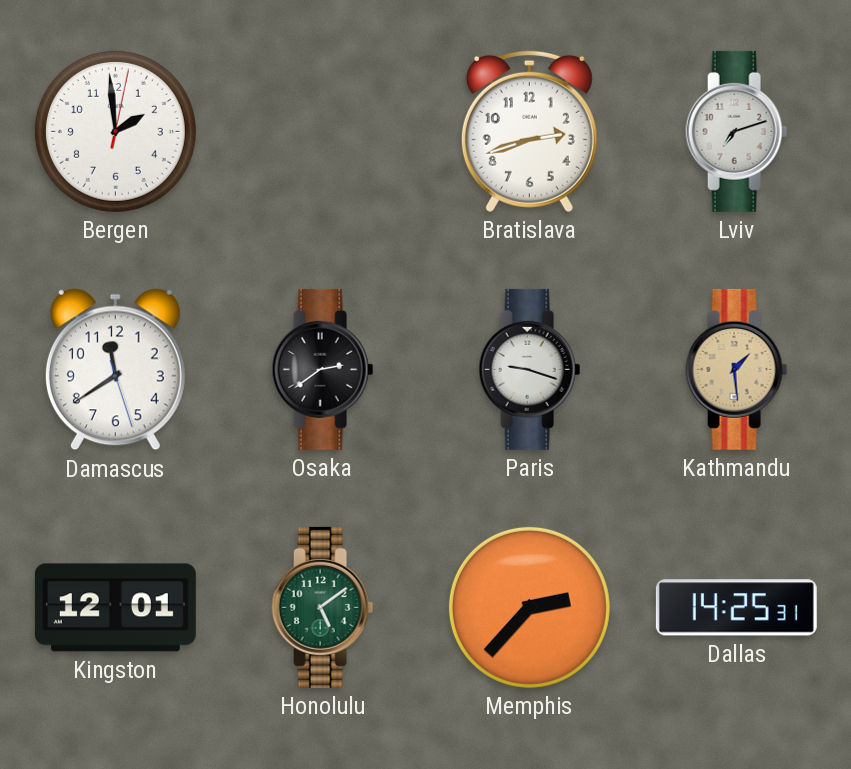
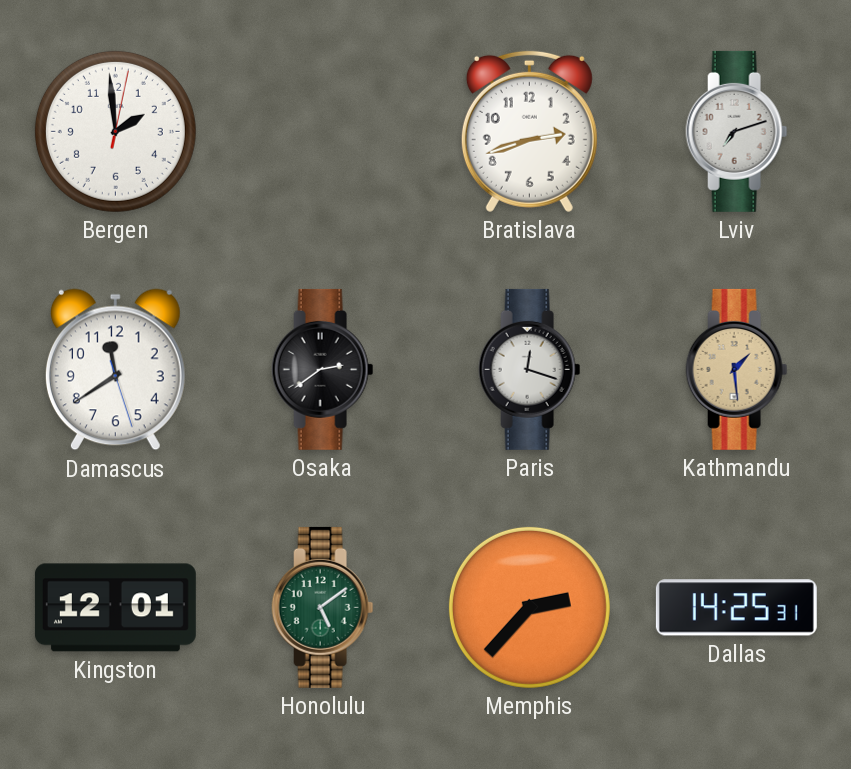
Paris: 9:18 -> 12:18
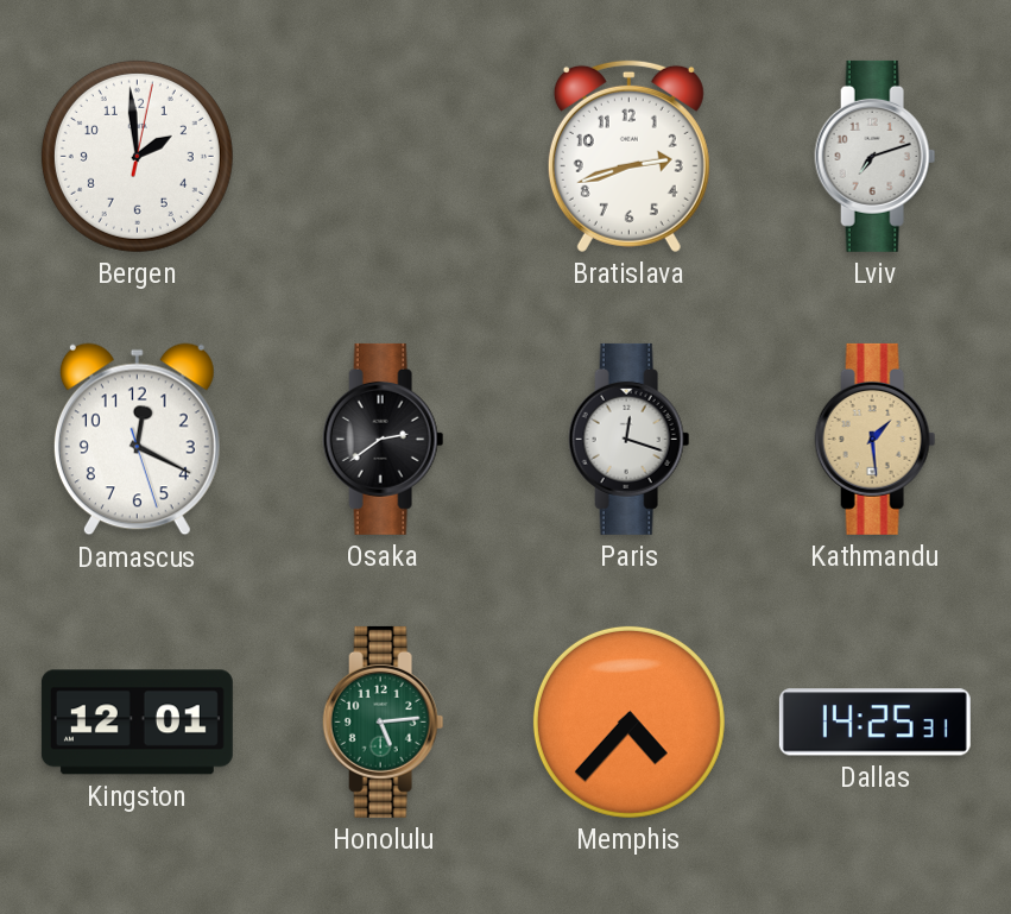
Damascus: 11:39 -> 12:19
Honolulu: 5:09 -> 5:14
Memphis: 2:37 -> 4:37
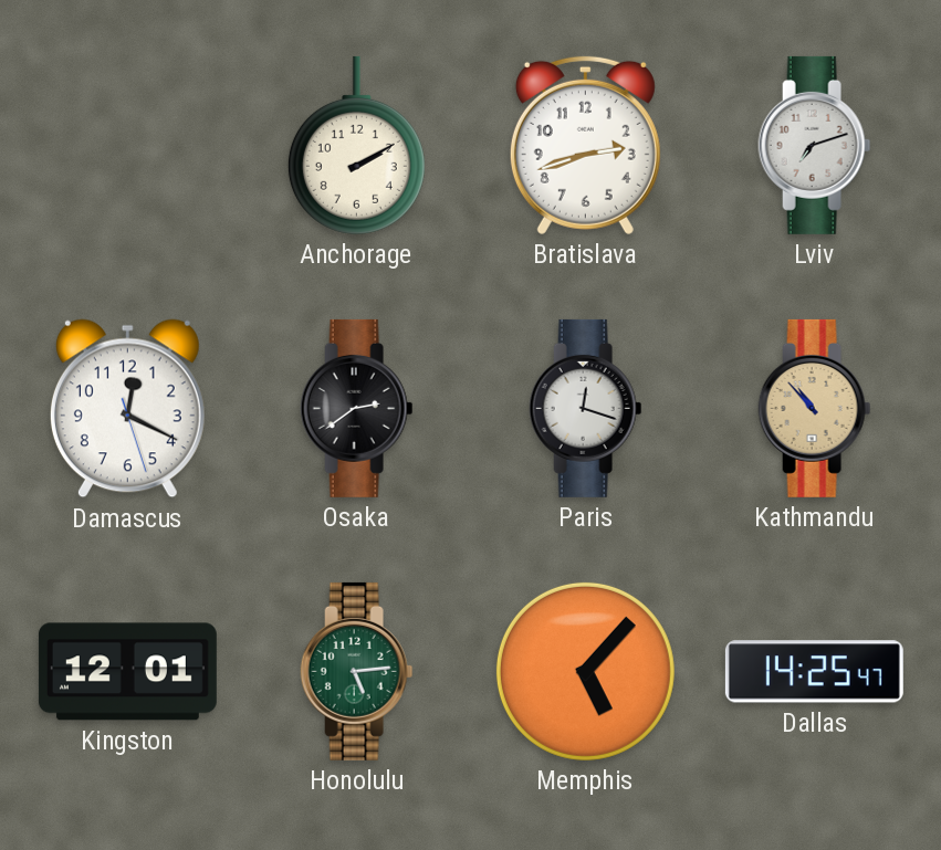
Bergen: 1:59 -> none
Anchorage: none -> 2:10
Kathmandu: 1:29 -> 10:53
Memphis: 4:37 -> 5:07
Dallas: 14:25:31 -> 14:25:47
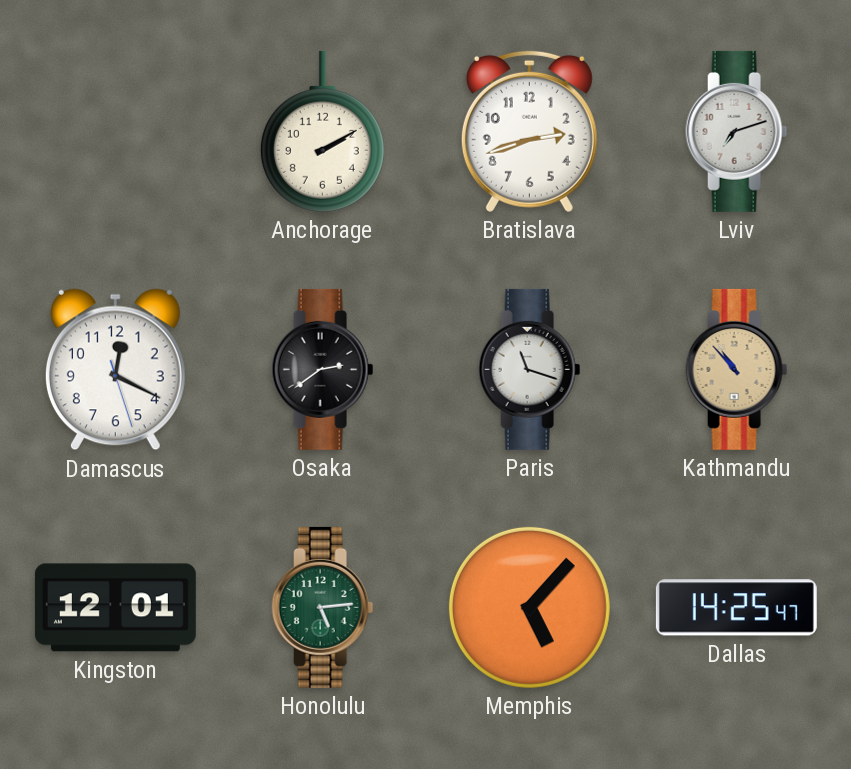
Paris: 12:18 -> 11:18
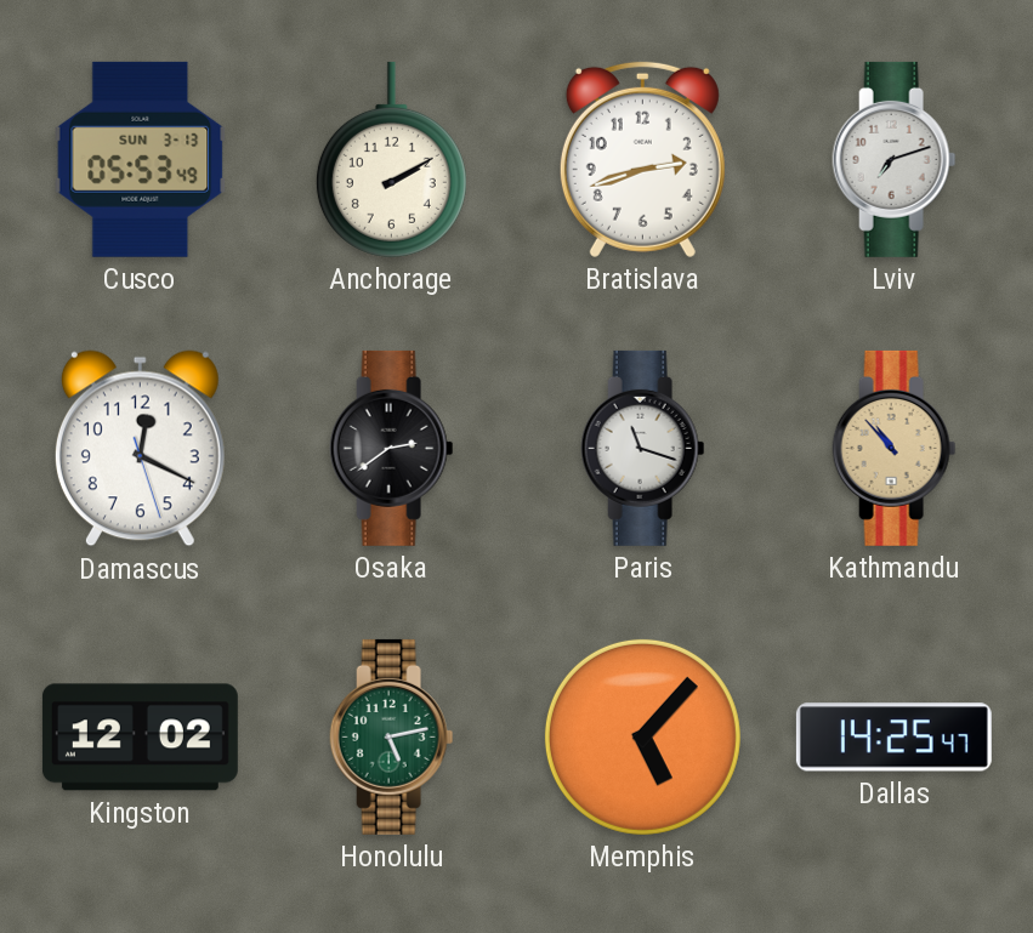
Cusco: none -> 05:53
Kingston: 12:01 -> 12:02
Honolulu: 5:14 -> 5:13
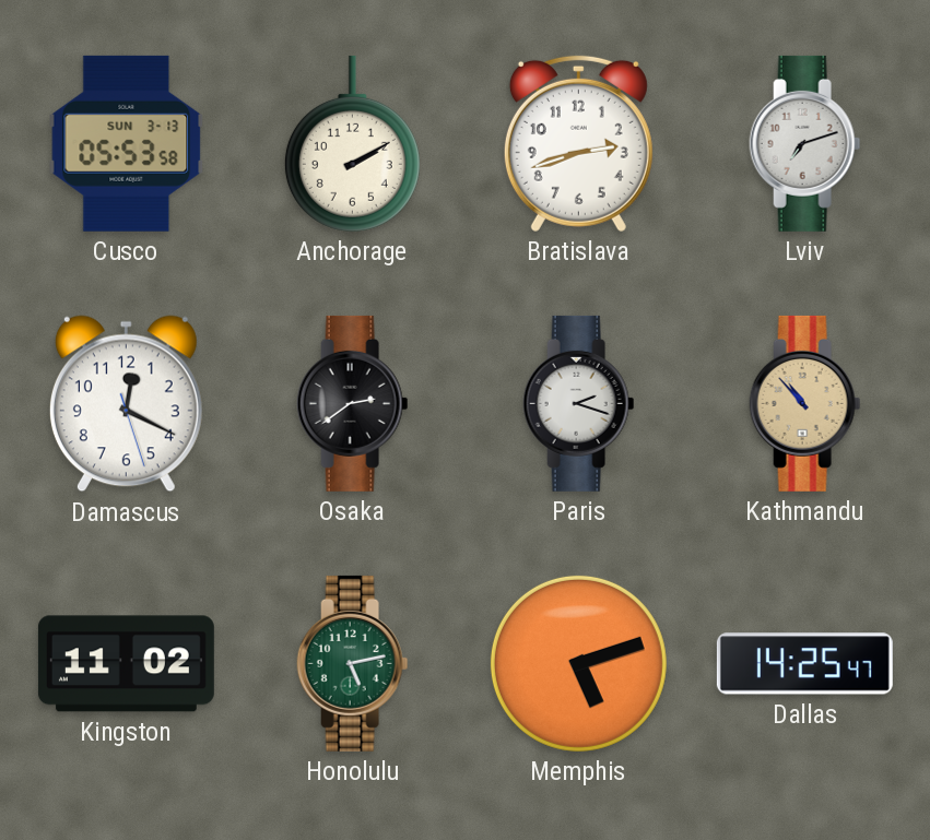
Cusco: 05:53:49 -> 05:53:58
Paris: 11:18 -> 2:18
Kingston: 12:02 -> 11:02
Memphis: 5:07 -> 5:12
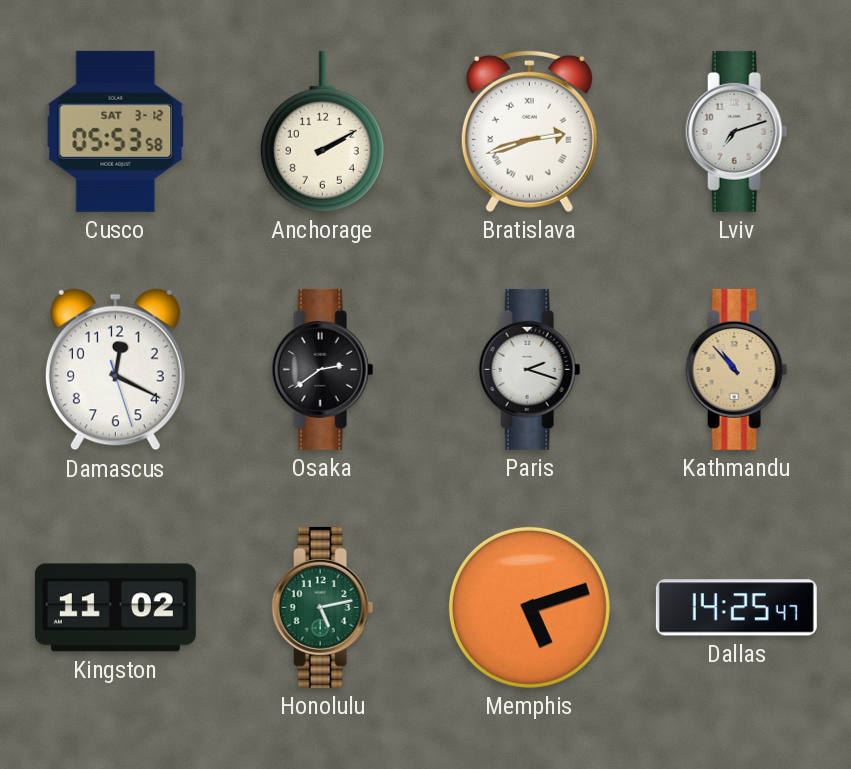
Cusco date: SUN 3-13 -> SAT 3-12
Bratislava numerals: Arabic -> Roman
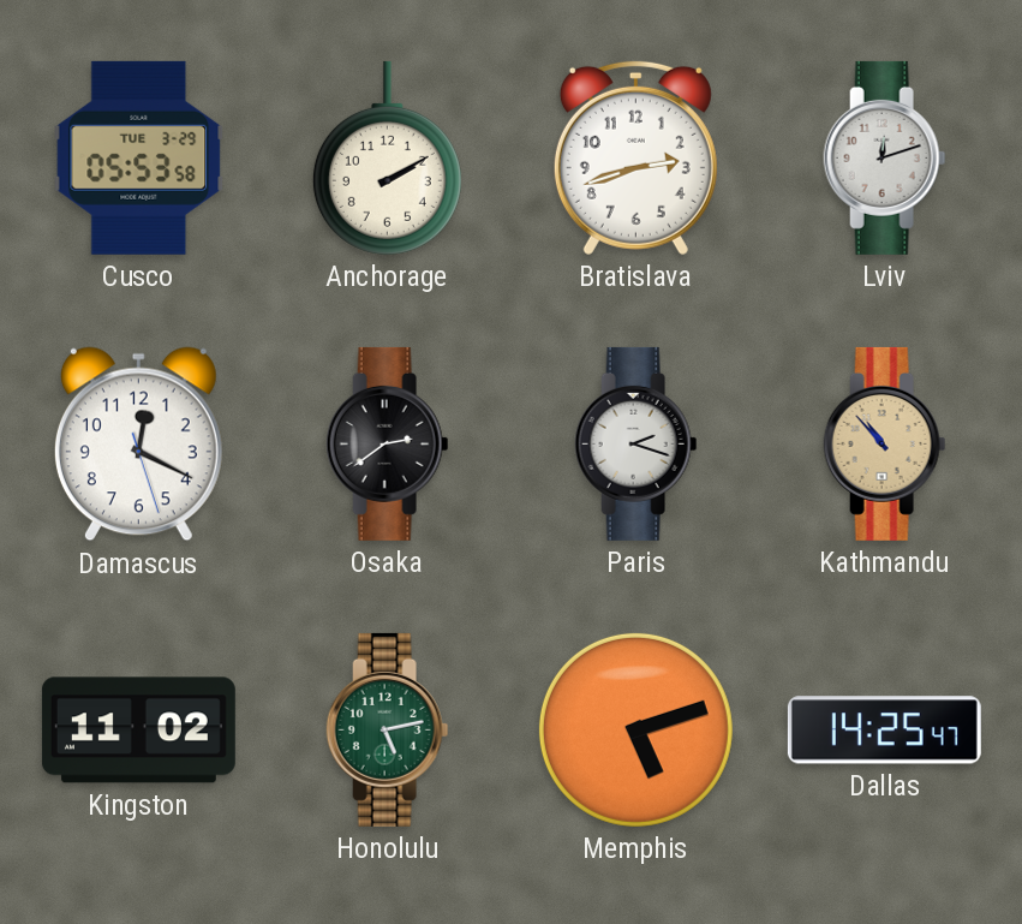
Cusco date: SAT 3-12 -> TUE 3-29
Bratislava numerals: Roman -> Arabic
Lviv: 7:12 -> 12:12
